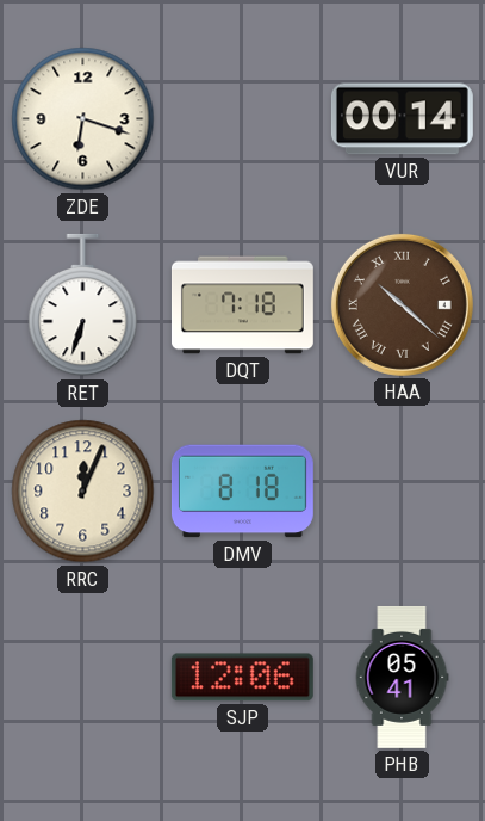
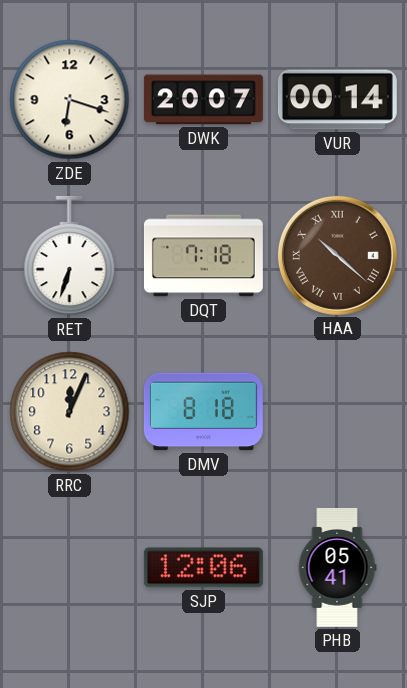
DWK: none -> 20:07
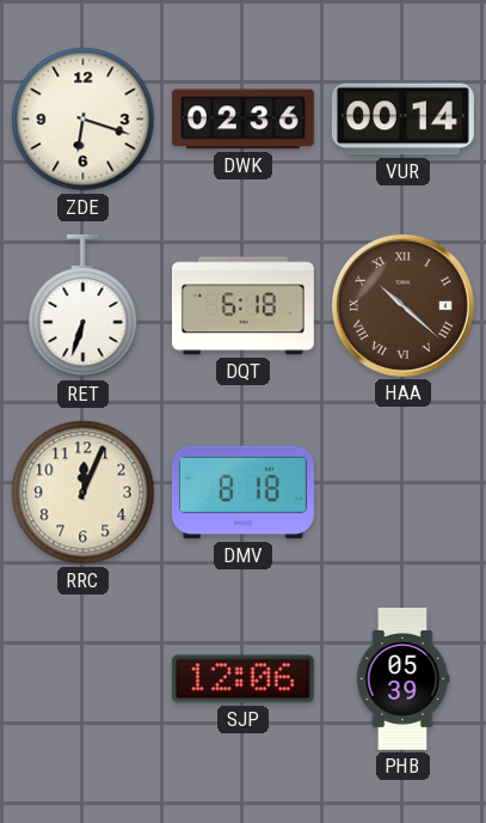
DWK: 20:07 -> 02:36
DQT: 7:18 -> 6:18
PHB: 05:41 -> 05:39
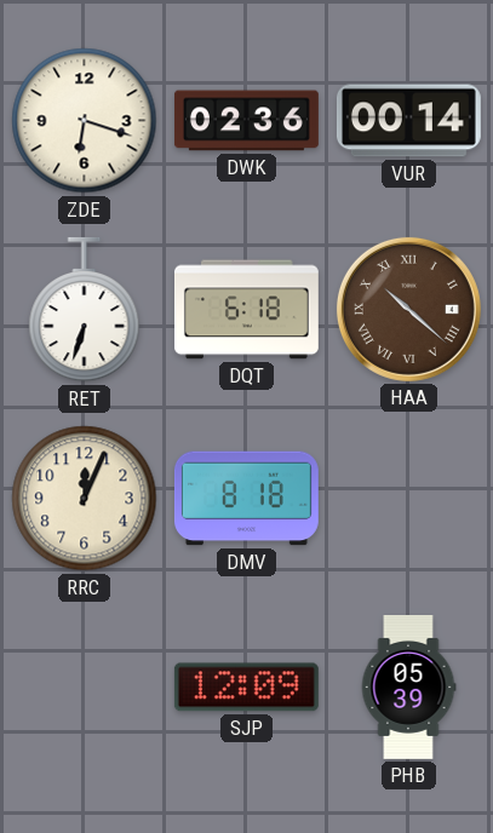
SJP: 12:06 -> 12:09
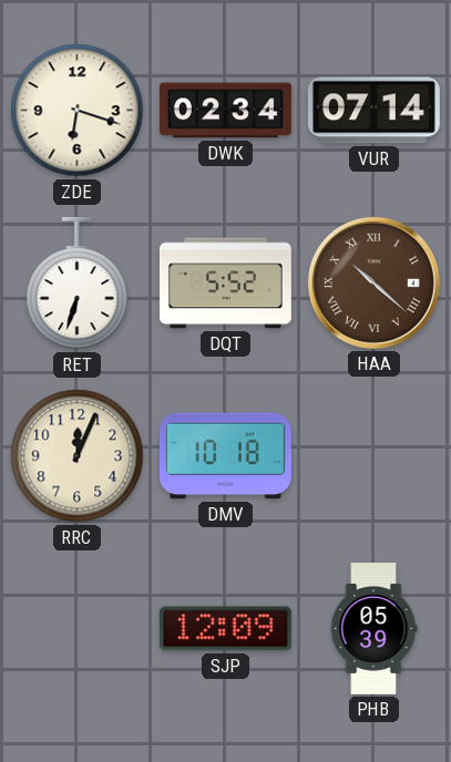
DWK: 02:36 -> 02:34
VUR: 00:14 -> 07:14
DQT: 6:18 -> 5:52
DMV: 8:18 -> 10:18
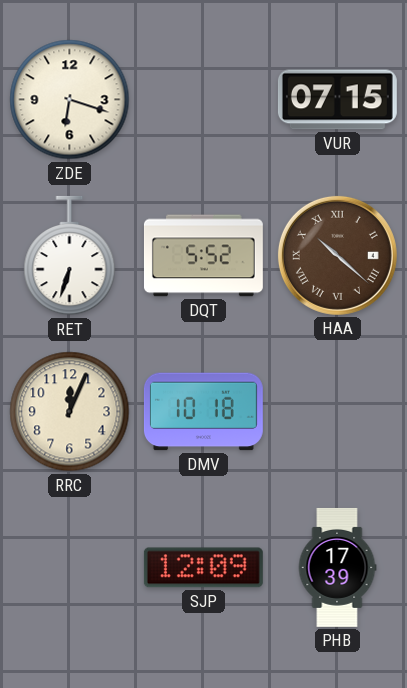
DWK: 02:34 -> none
VUR: 07:14 -> 07:15
PHB: 05:39 -> 17:39
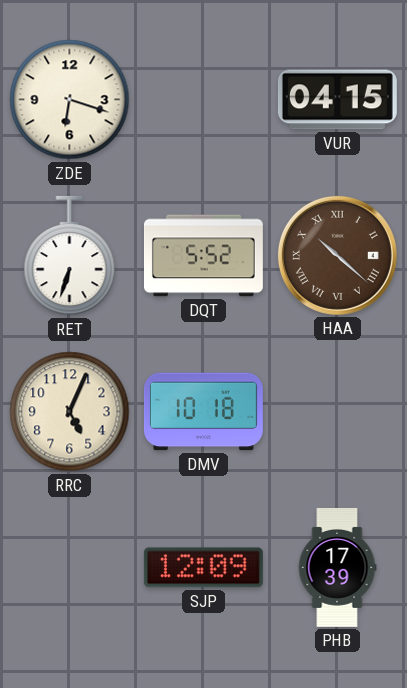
VUR: 07:15 -> 04:15
RRC: 12:04 -> 5:04
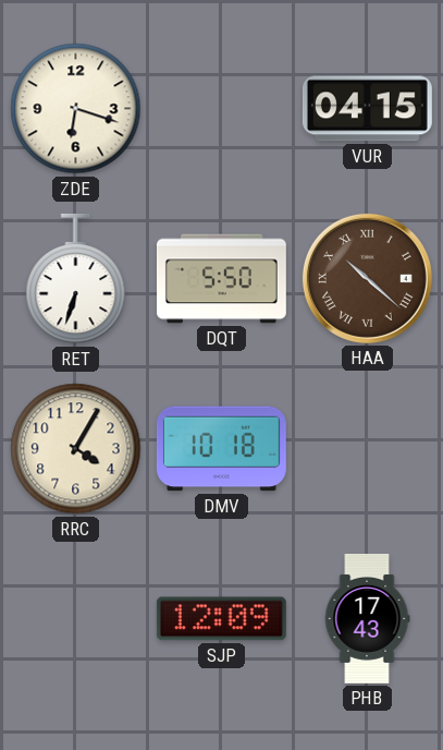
DQT: 5:52 -> 5:50
RRC: 5:04 -> 4:05
PHB: 17:39 -> 17:43
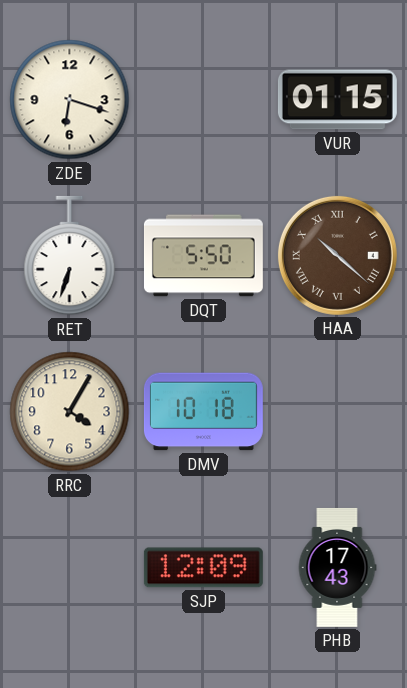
VUR: 04:15 -> 01:15
